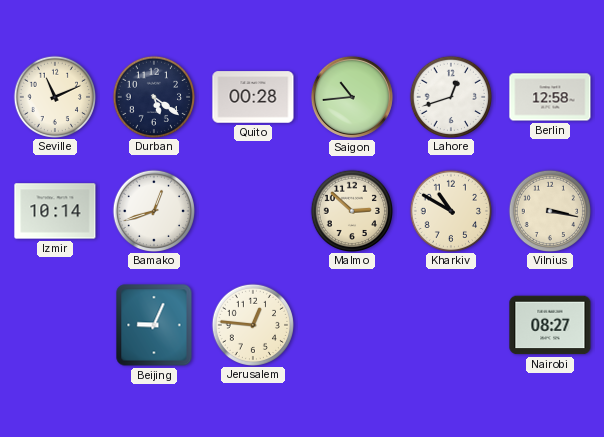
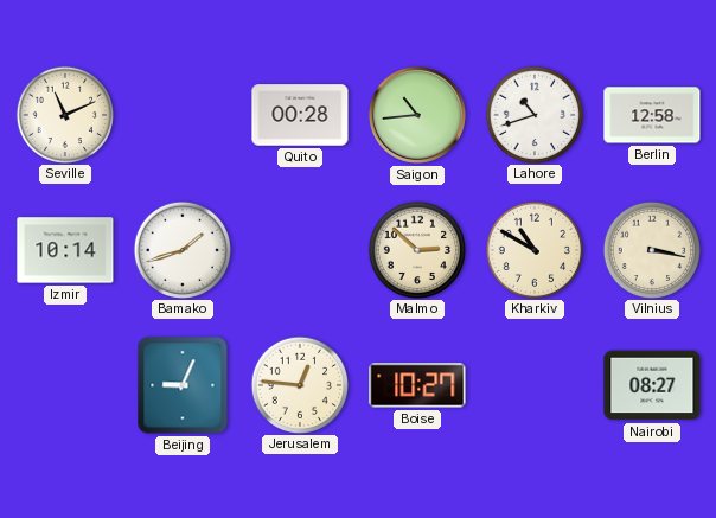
Durban: 5:21 -> none
Lahore: 12:42 -> 10:42
Bamako: 12:42 -> 1:42
Boise: none -> 10:27
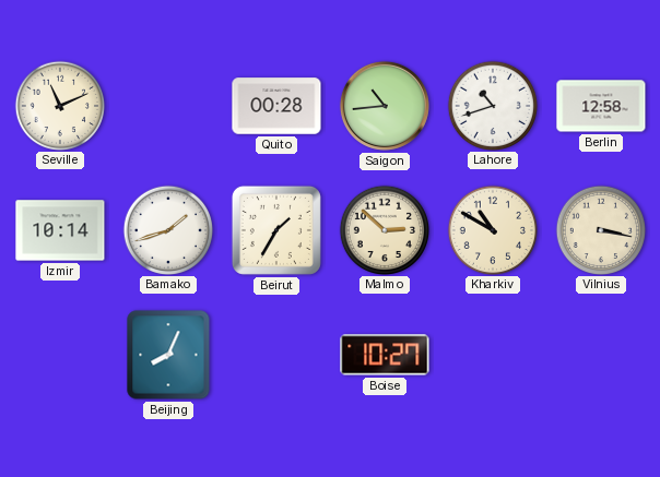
Beirut: none -> 1:35
Beijing: 9:04 -> 8:04
Jerusalem: 12:46 -> none
Nairobi: 08:27 -> none
